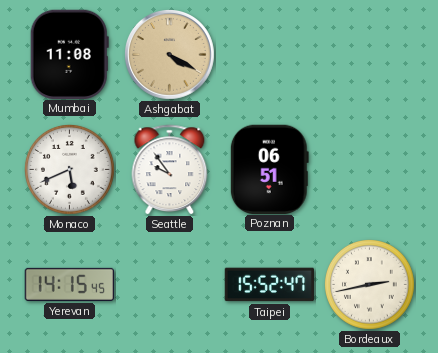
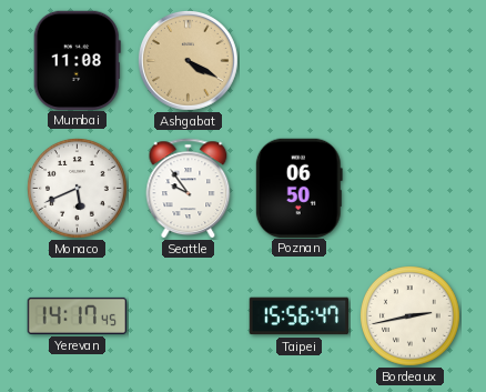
Poznan: 06:51 -> 06:50
Yerevan: 14:15 -> 14:17
Taipei: 15:52 -> 15:56
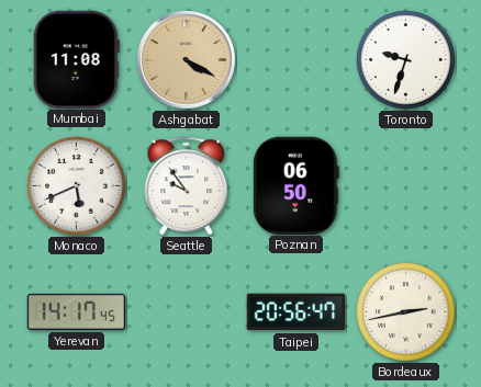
Toronto: none -> 9:33
Taipei: 15:56 -> 20:56
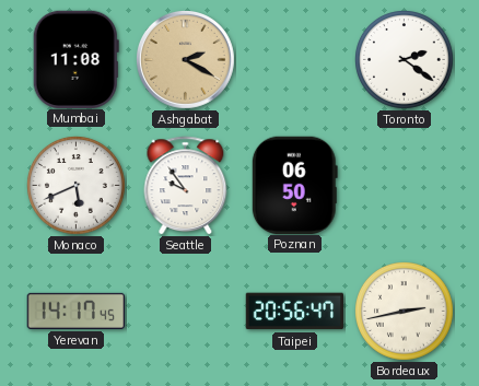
Ashgabat: 4:20 -> 2:20
Toronto: 9:33 -> 2:21
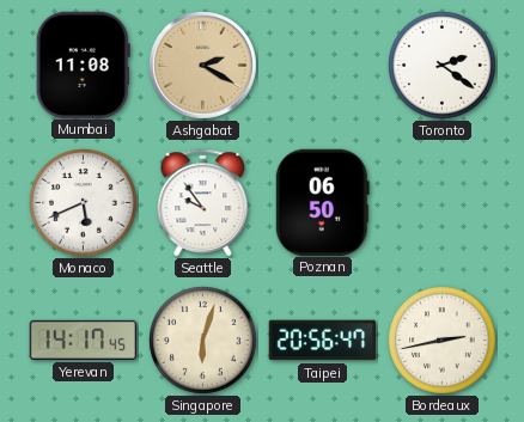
Singapore: none -> 6:03
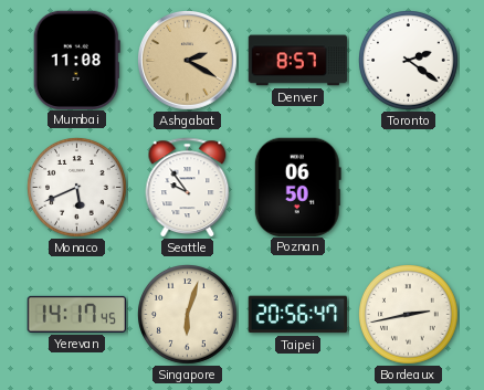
Denver: none -> 8:57
